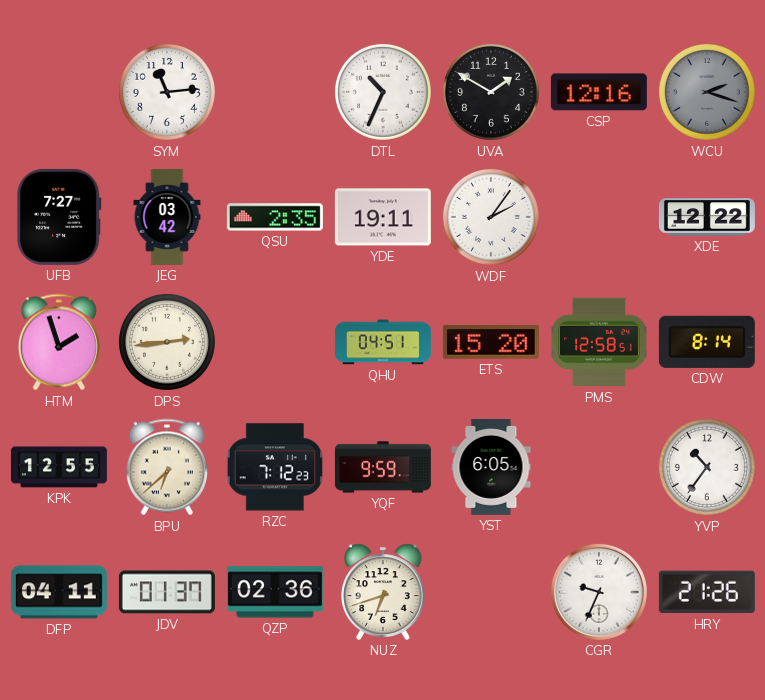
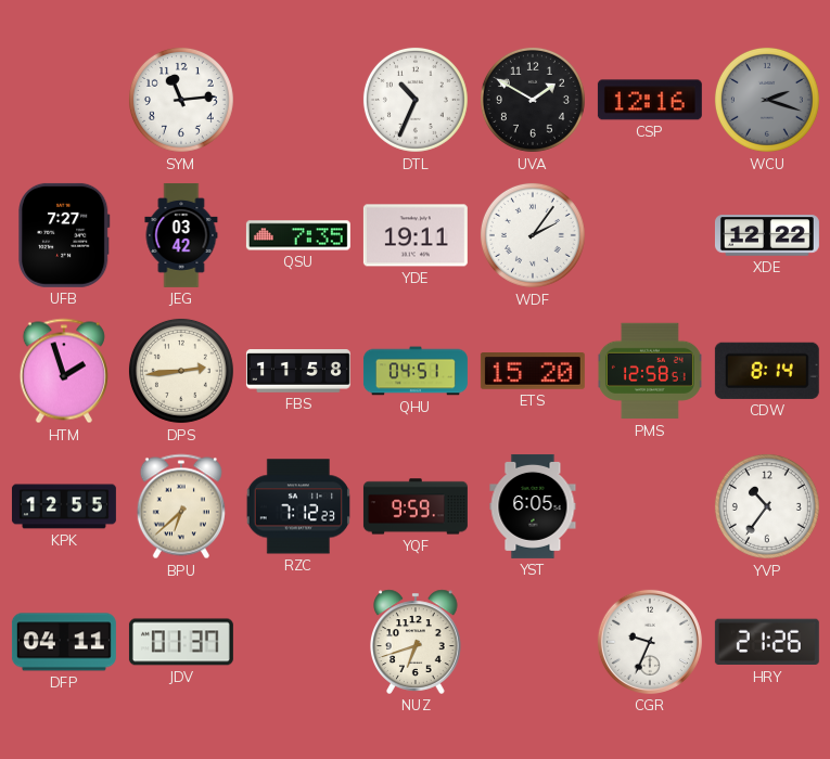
QSU: 2:35 -> 7:35
FBS: none -> 11:58
QZP: 02:36 -> none
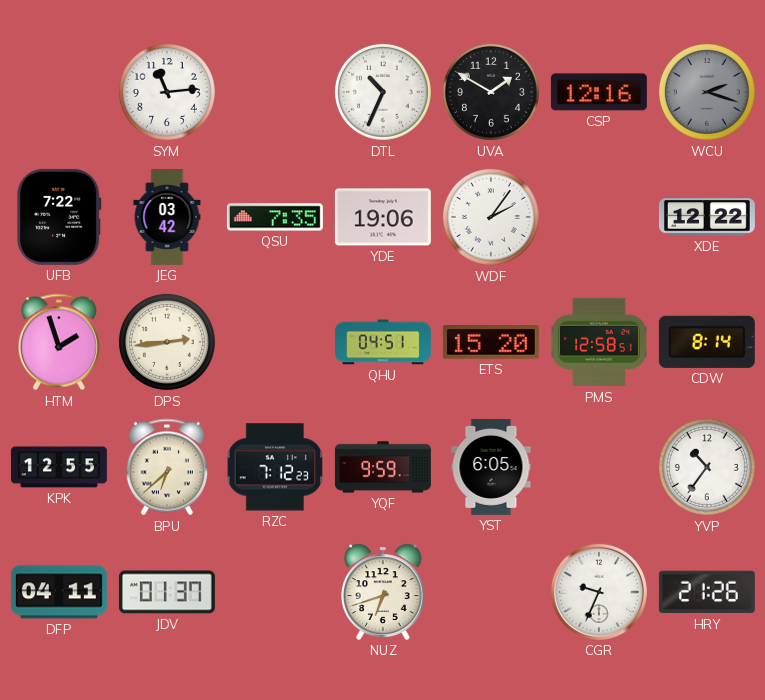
UFB: 7:27 -> 7:22
YDE: 19:11 -> 19:06
FBS: 11:58 -> none
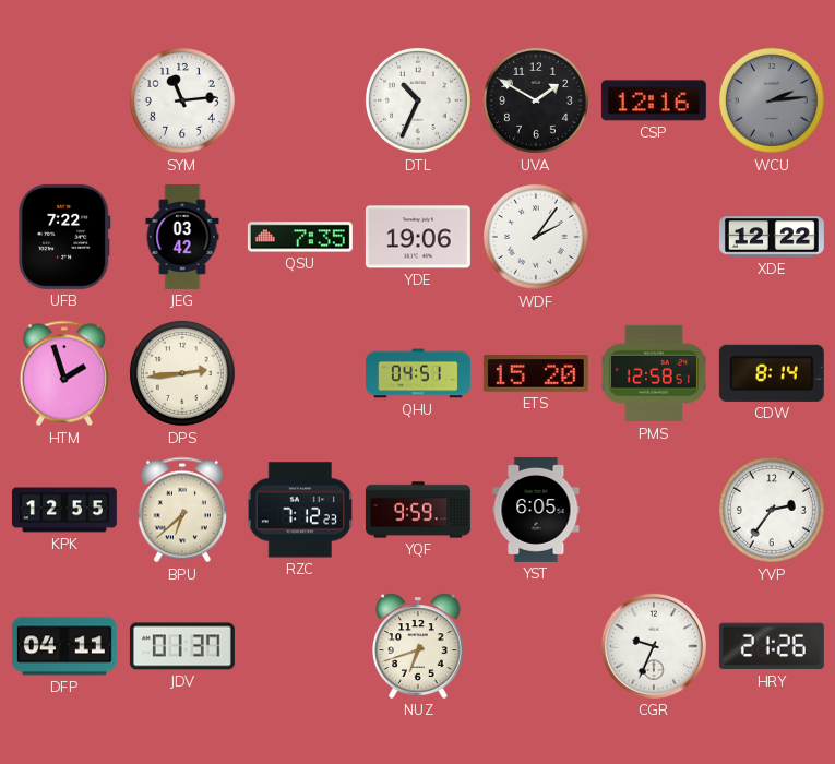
WCU: 2:18 -> 2:14
YVP: 10:36 -> 2:36
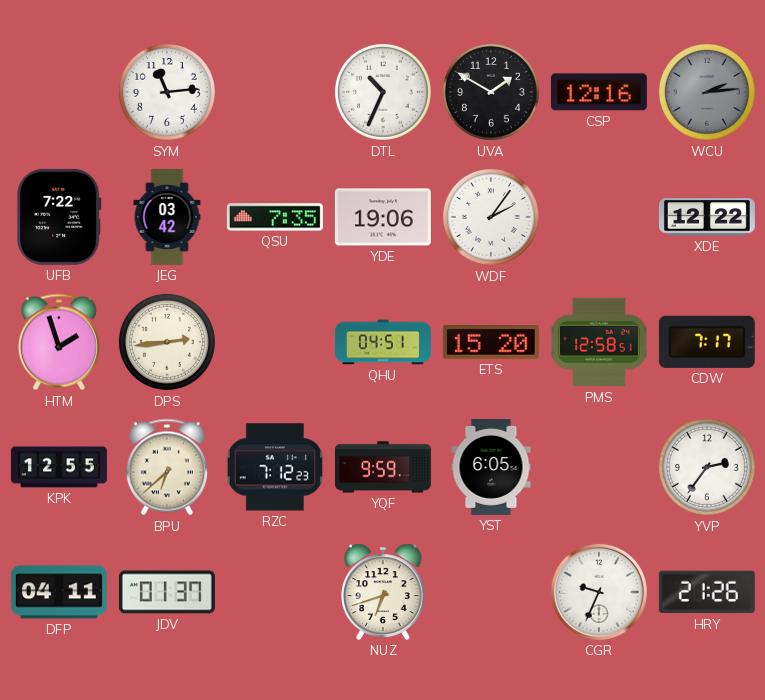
CDW: 8:14 -> 7:17
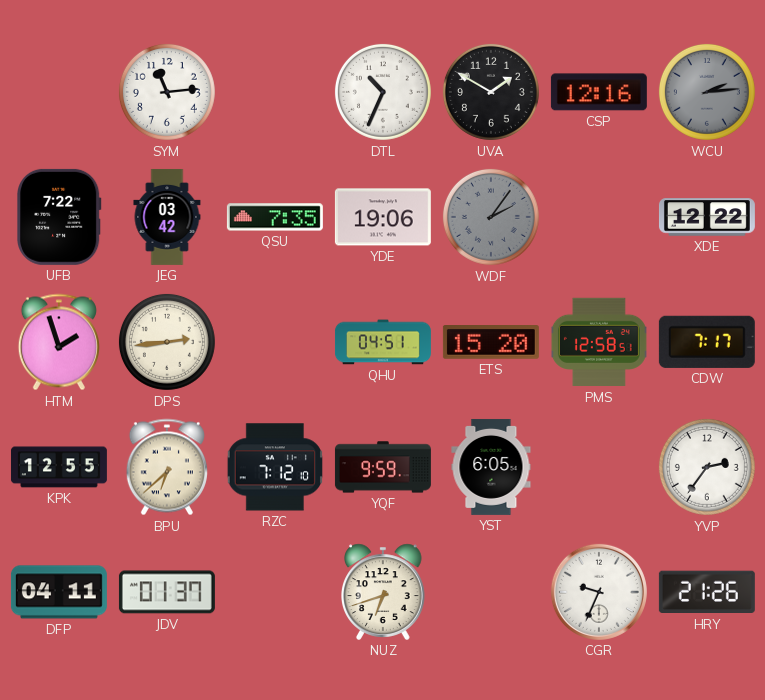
WDF dial: white -> grey
RZC: 7:12:23 -> 7:12:10
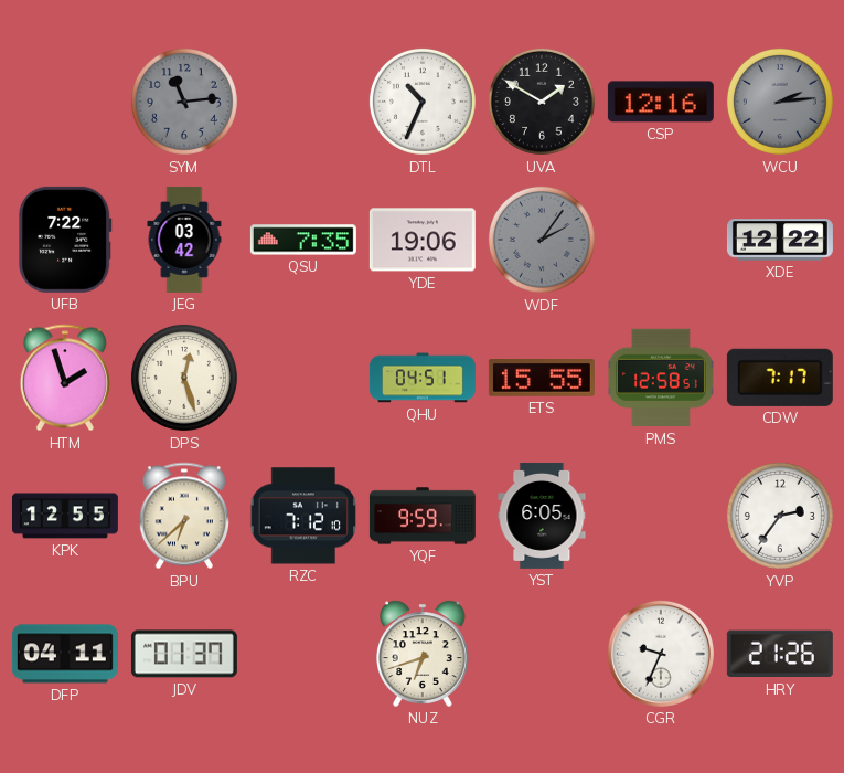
SYM dial: white -> grey
DPS: 2:44 -> 12:27
ETS: 15:20 -> 15:55
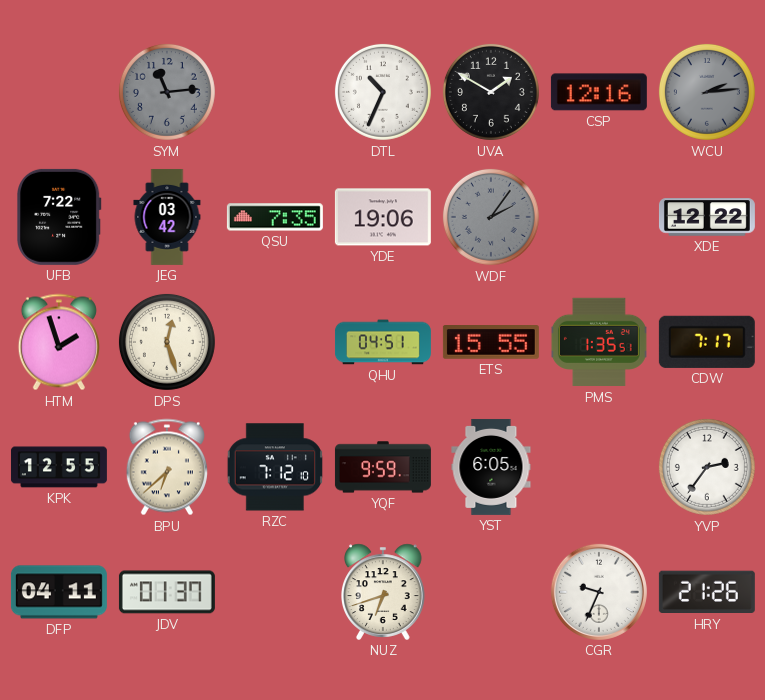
PMS: 12:58 -> 1:35
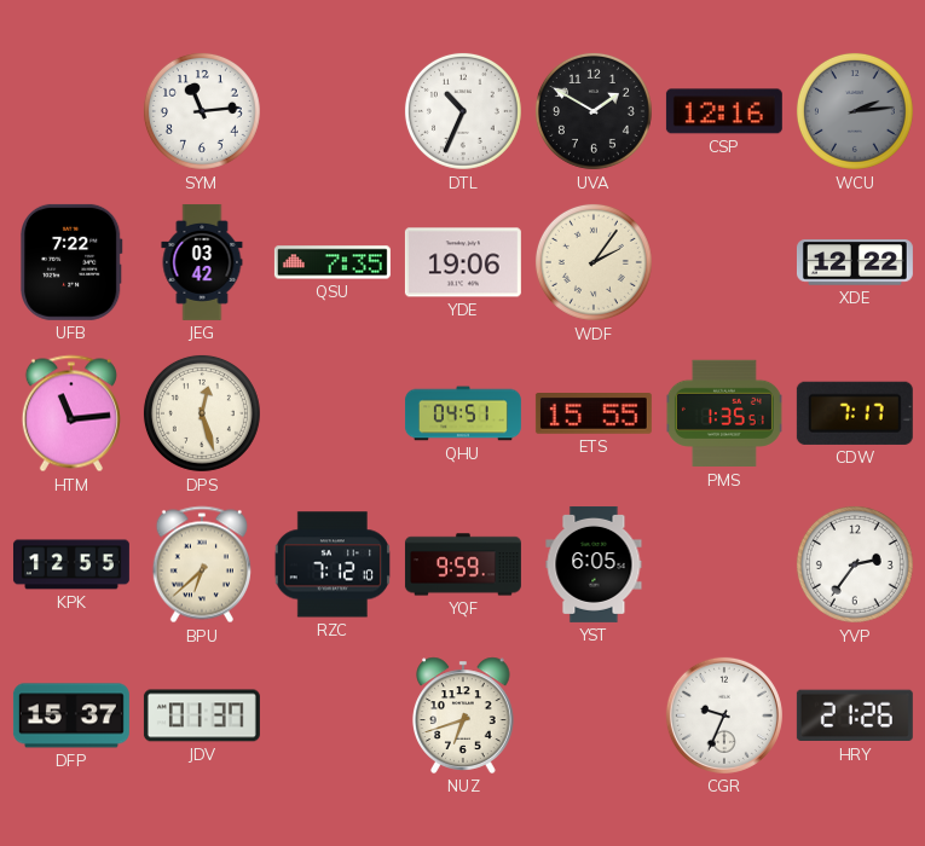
SYM dial: grey -> white
WDF dial: grey -> cream
HTM: 1:57 -> 11:14
DFP: 04:11 -> 15:37
